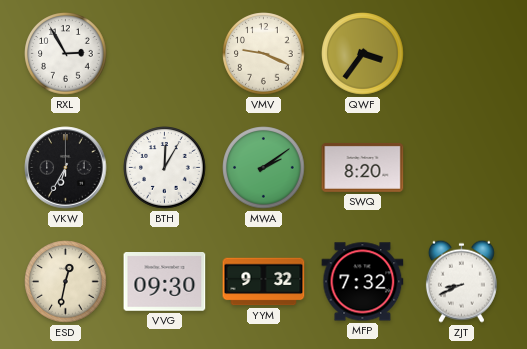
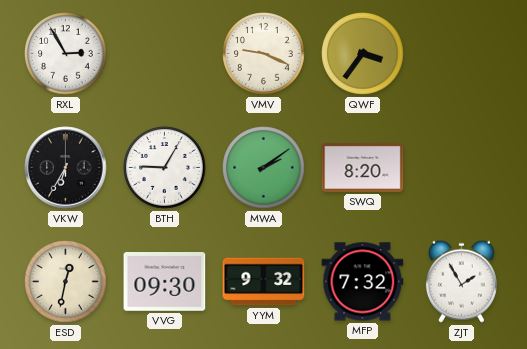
BTH: 12:05 -> 9:05
ZJT: 8:41 -> 1:55
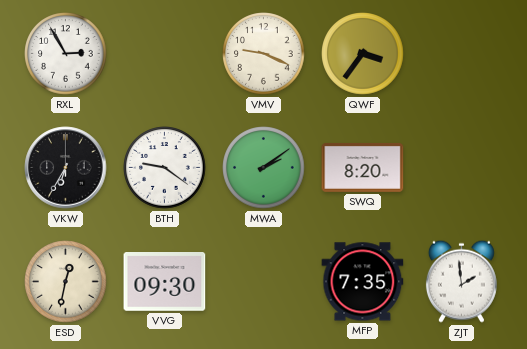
BTH: 9:05 -> 9:21
YYM: 9:32 -> none
MFP: 7:32 -> 7:35
ZJT: 1:55 -> 1:59
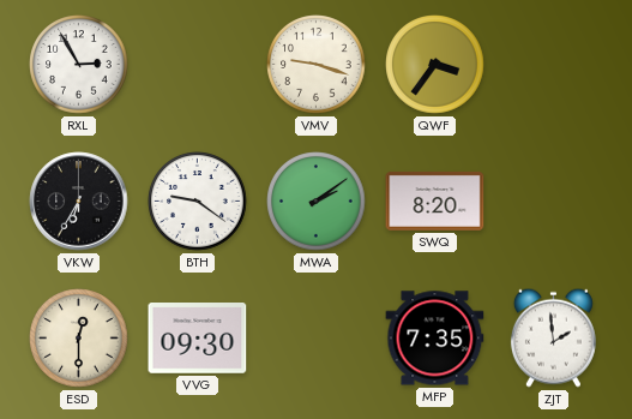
VMV: 9:19 -> 9:18
ESD: 12:32 -> 12:30
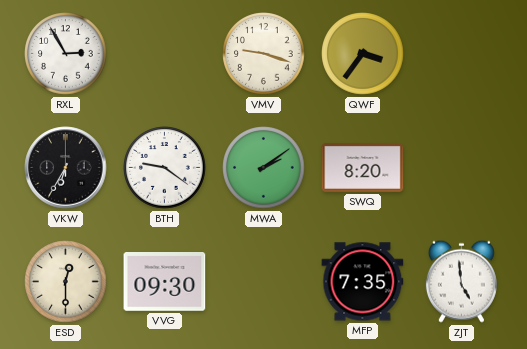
ZJT: 1:59 -> 4:59
